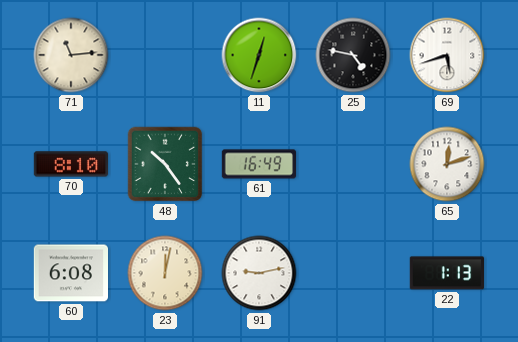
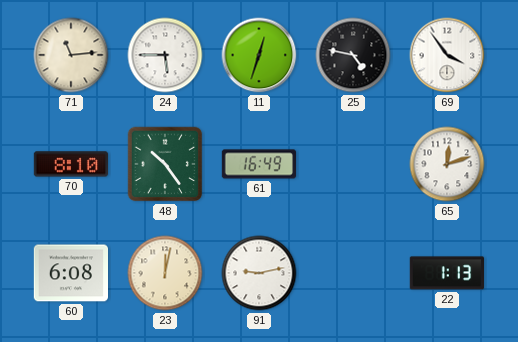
24: none -> 5:45
69: 5:42 -> 3:54
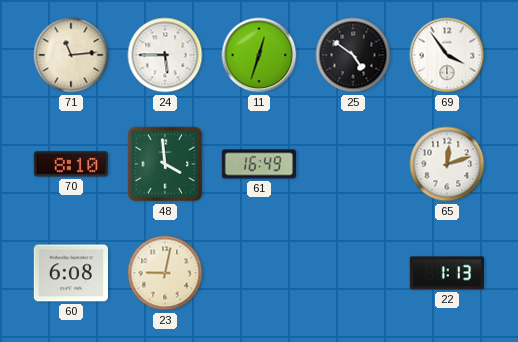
25: 4:47 -> 4:51
48: 10:24 -> 3:59
23: 12:02 -> 9:02
91: 9:13 -> none
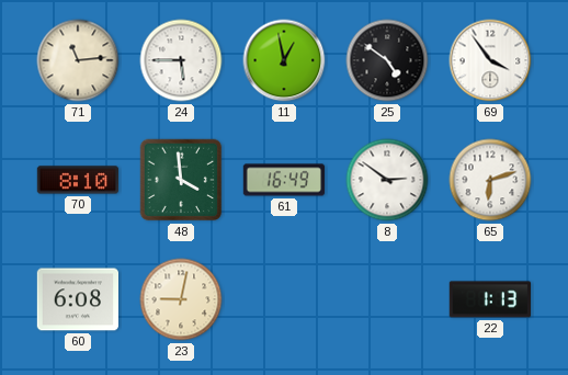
11: 12:33 -> 12:58
8: none -> 2:51
65: 12:12 -> 6:12
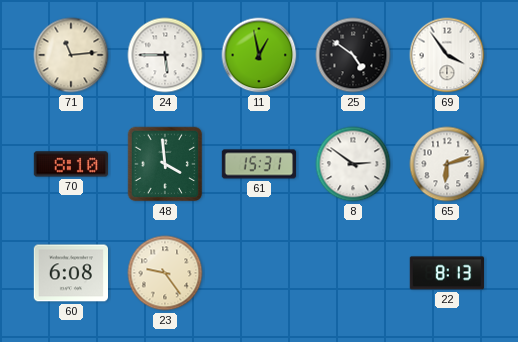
61: 16:49 -> 15:31
23: 9:02 -> 9:24
22: 1:13 -> 8:13
